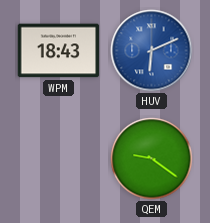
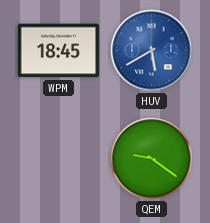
WPM: 18:43 -> 18:45
HUV: 6:11 -> 5:40
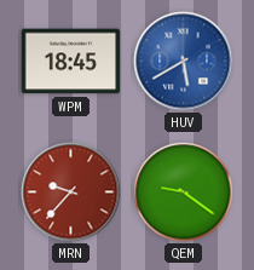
MRN: none -> 9:37
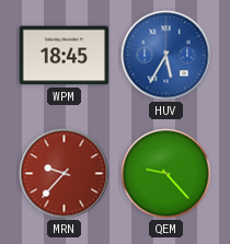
HUV: 5:40 -> 5:35
QEM: 9:21 -> 9:23
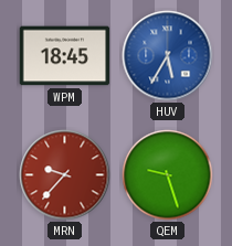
QEM: 9:23 -> 9:27
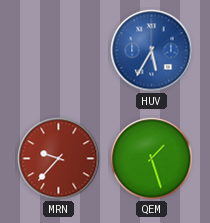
WPM: 18:45 -> none
QEM: 9:27 -> 1:27
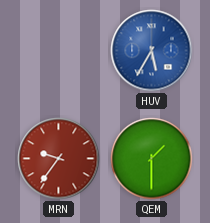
MRN: 9:37 -> 9:36
QEM: 1:27 -> 1:30
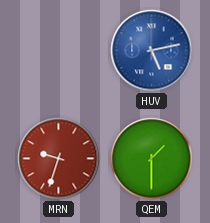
HUV: 5:35 -> 5:13
MRN: 9:36 -> 9:33
